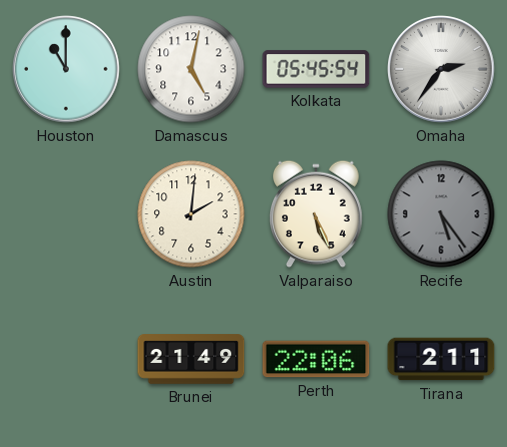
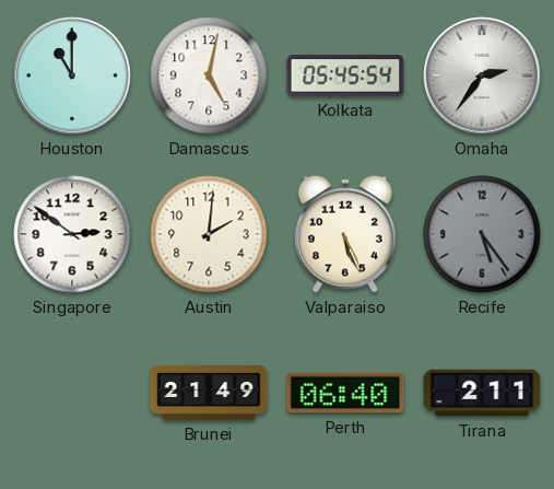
Singapore: none -> 2:51
Perth: 22:06 -> 06:40
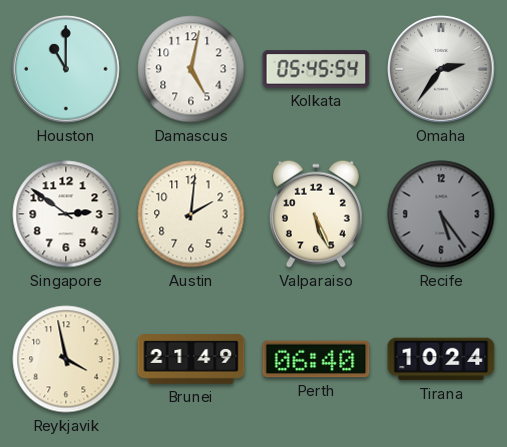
Reykjavik: none -> 3:58
Tirana: 2:11 -> 10:24
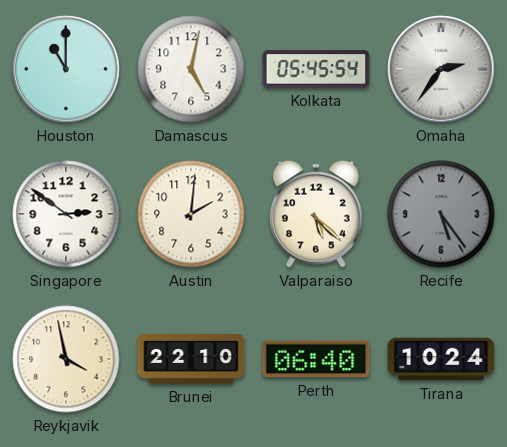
Valparaiso: 5:26 -> 5:22
Brunei: 21:49 -> 22:10
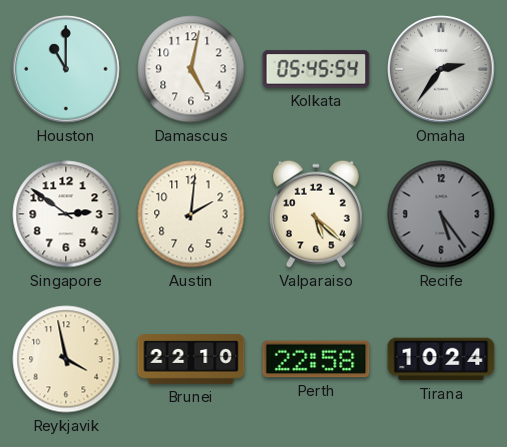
Perth: 06:40 -> 22:58
